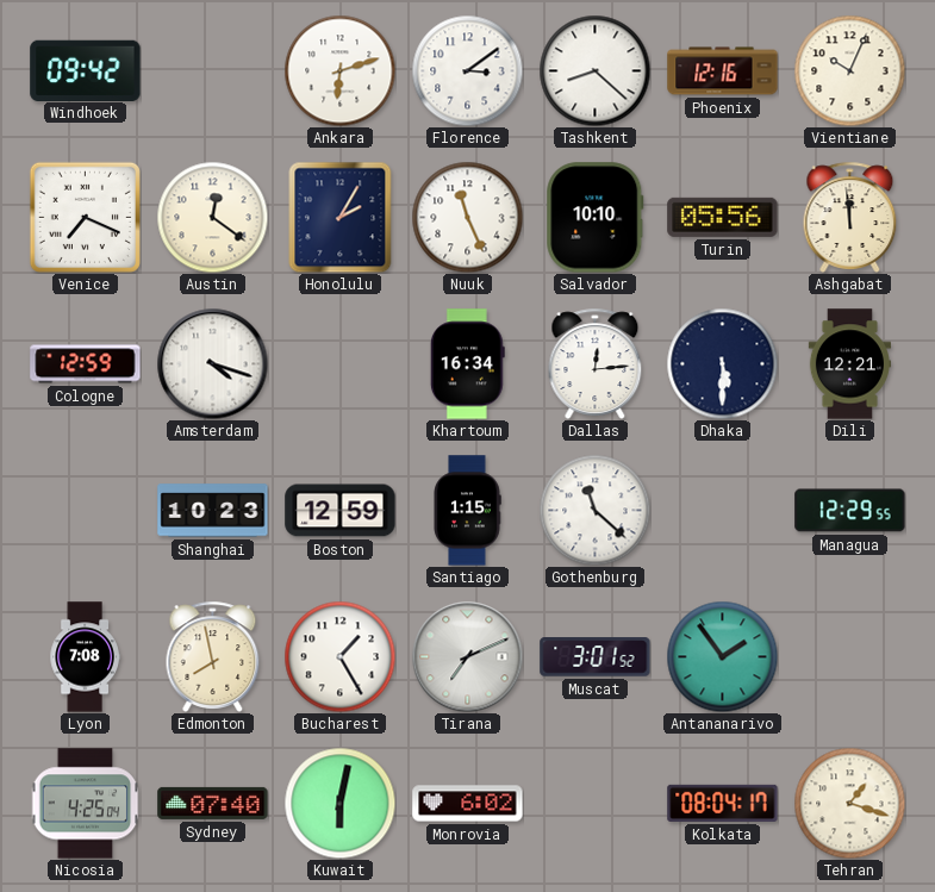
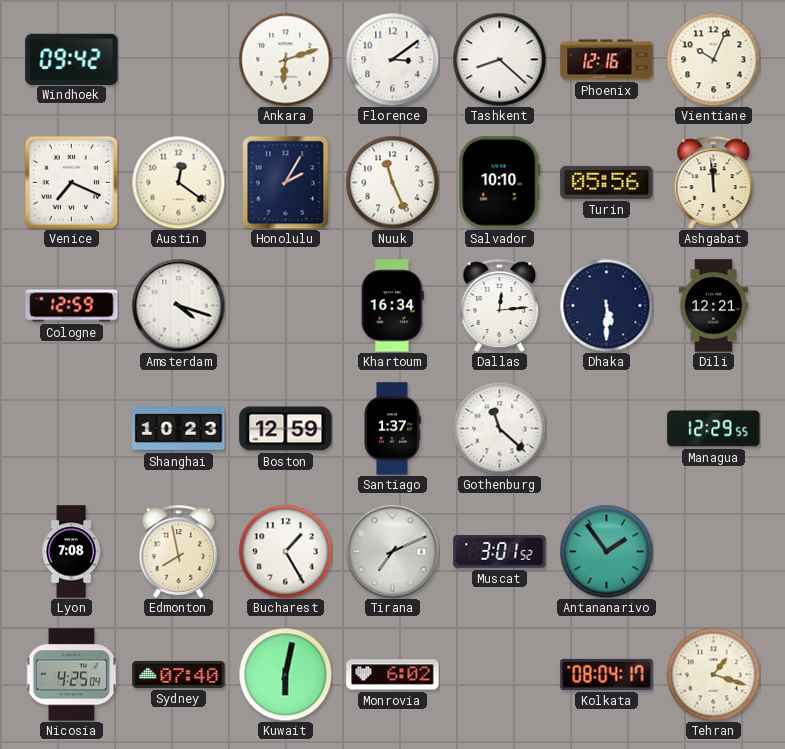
Santiago: 1:15 -> 1:37
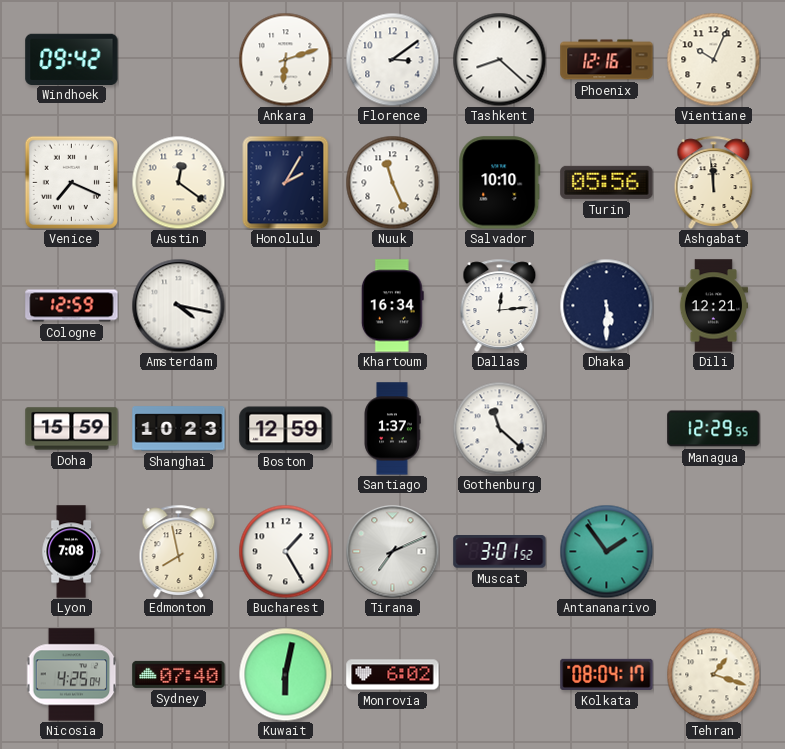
Amsterdam: 4:18 -> 4:17
Doha: none -> 15:59
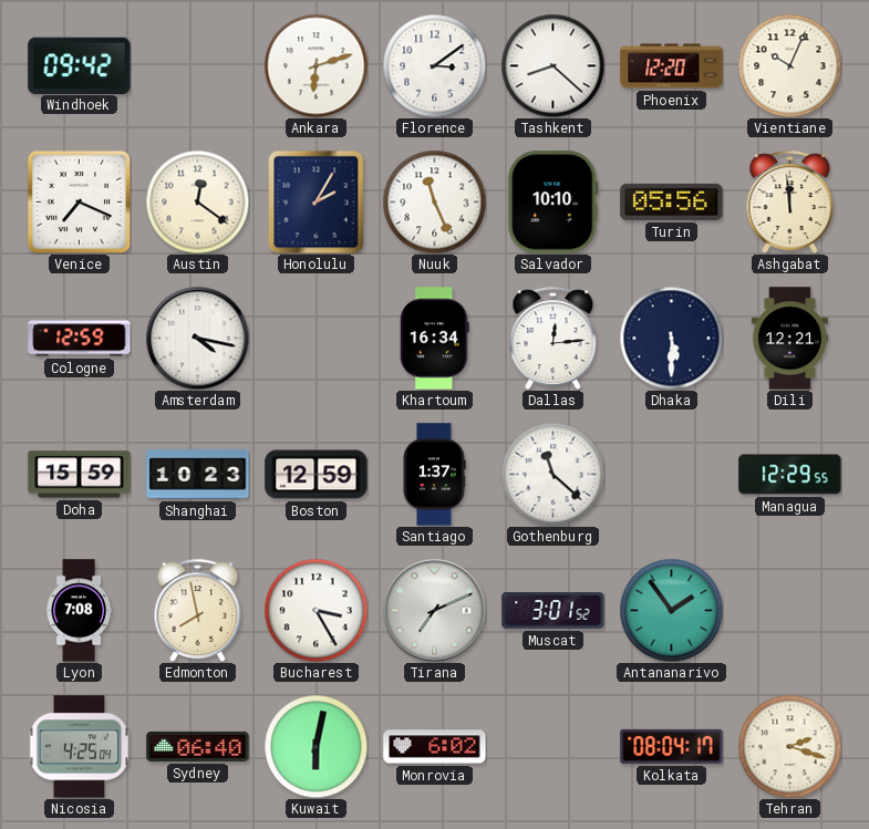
Phoenix: 12:16 -> 12:20
Bucharest: 1:25 -> 3:25
Sydney: 07:40 -> 06:40
Tehran: 1:18 -> 2:18
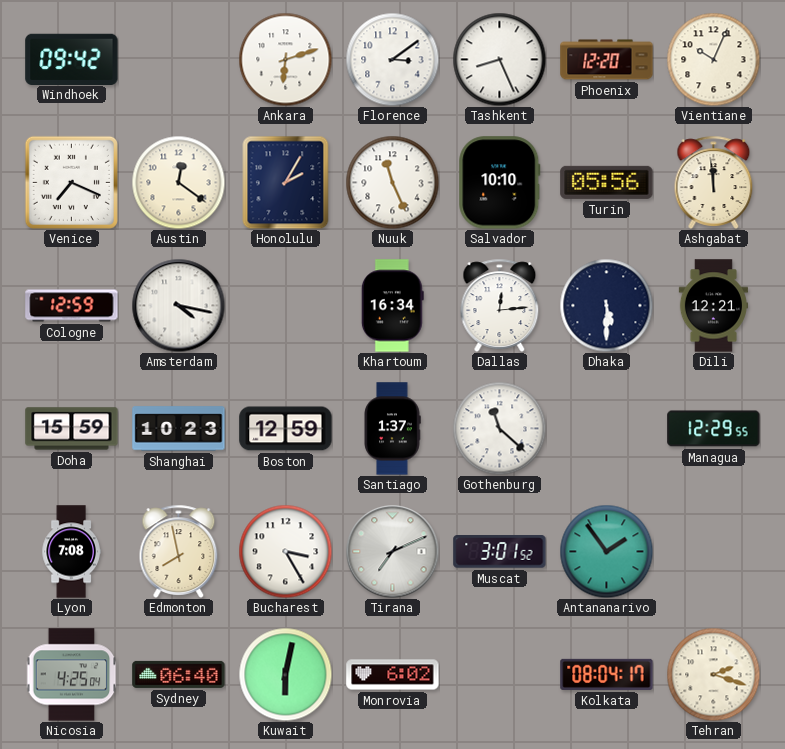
Tashkent: 8:22 -> 8:26
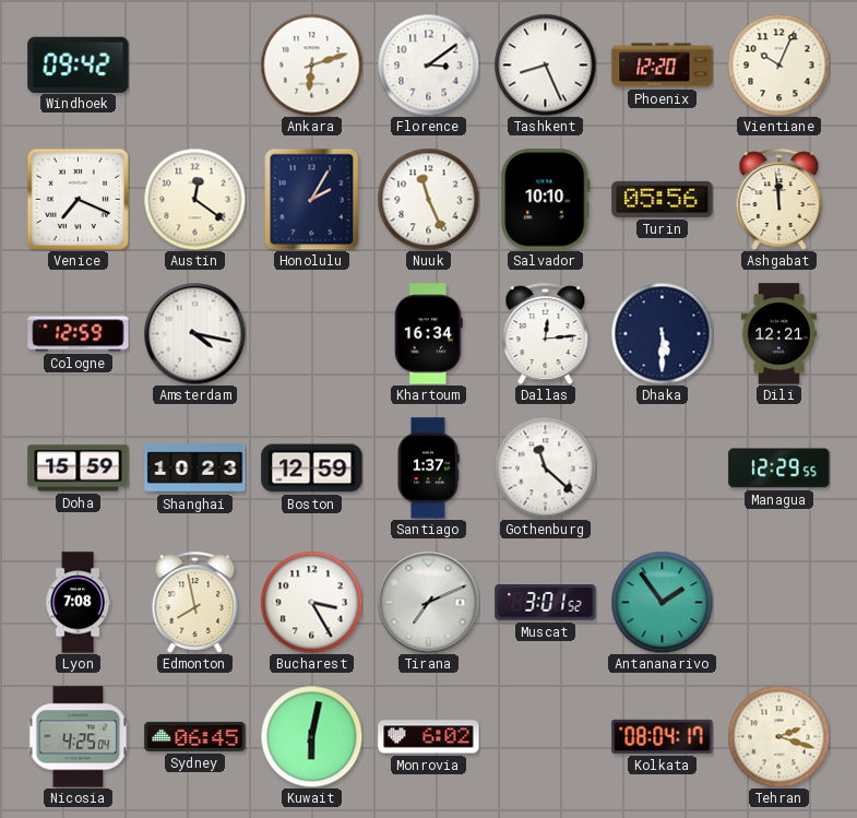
Sydney: 06:40 -> 06:45
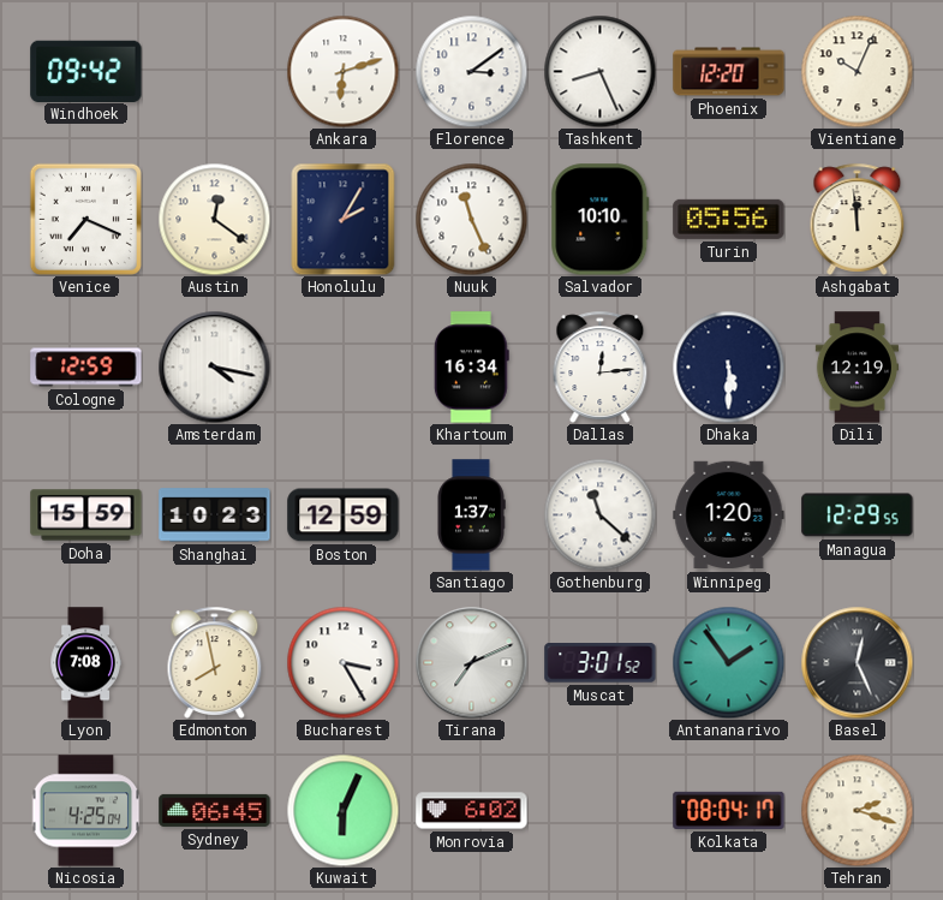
Dili: 12:21 -> 12:19
Winnipeg: none -> 1:20
Basel: none -> 12:26
Kuwait: 6:02 -> 6:04
